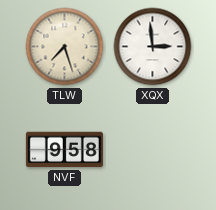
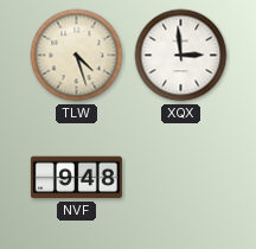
TLW: 7:27 -> 4:27
NVF: 9:58 -> 9:48
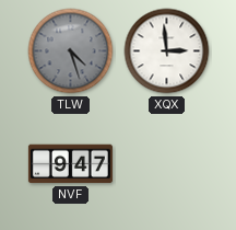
TLW dial: cream -> grey
NVF: 9:48 -> 9:47
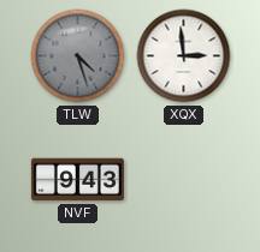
NVF: 9:47 -> 9:43
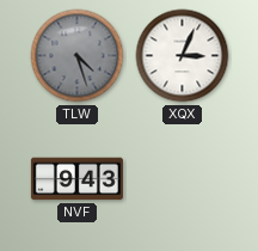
XQX: 2:59 -> 3:04
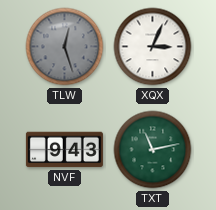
TLW: 4:27 -> 12:27
TXT: none -> 11:13
